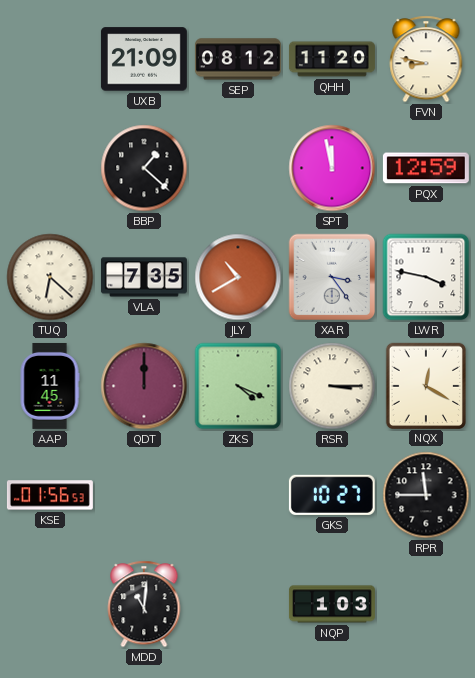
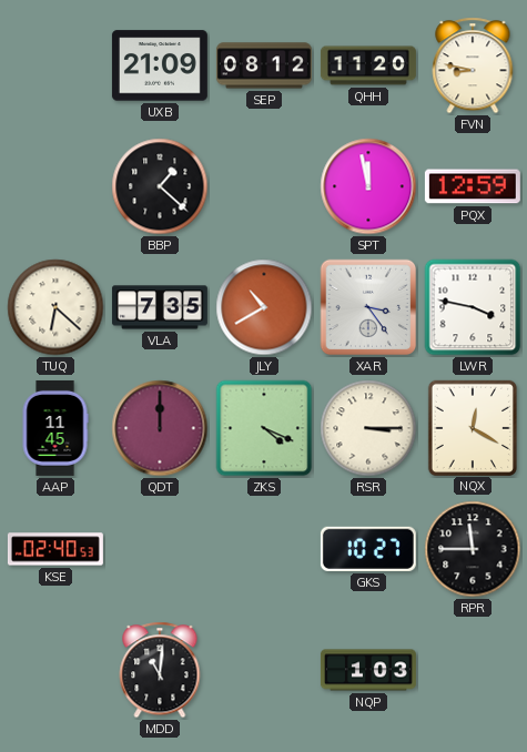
KSE: 01:56 -> 02:40
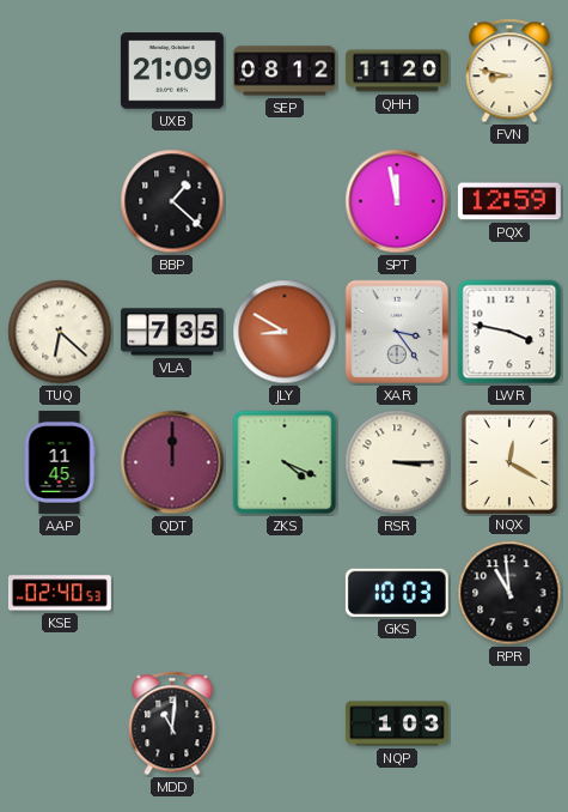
JLY: 10:40 -> 8:50
GKS: 10:27 -> 10:03
RPR: 11:45 -> 10:59
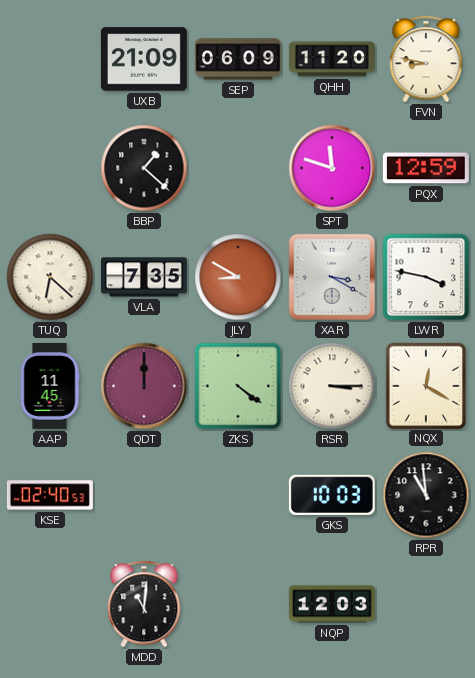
SEP: 08:12 -> 06:09
SPT: 11:58 -> 11:48
XAR: 3:24 -> 3:20
ZKS: 4:19 -> 4:21
NQP: 1:03 -> 12:03
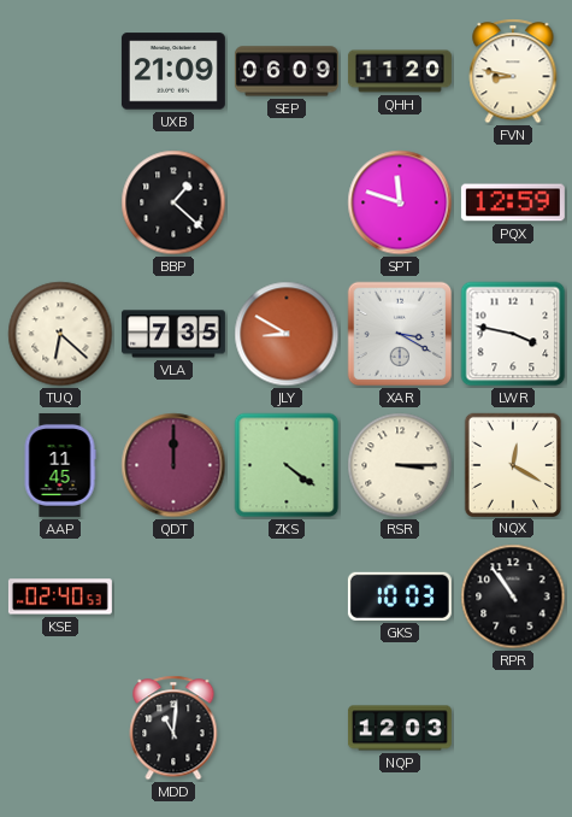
RPR: 10:59 -> 10:54
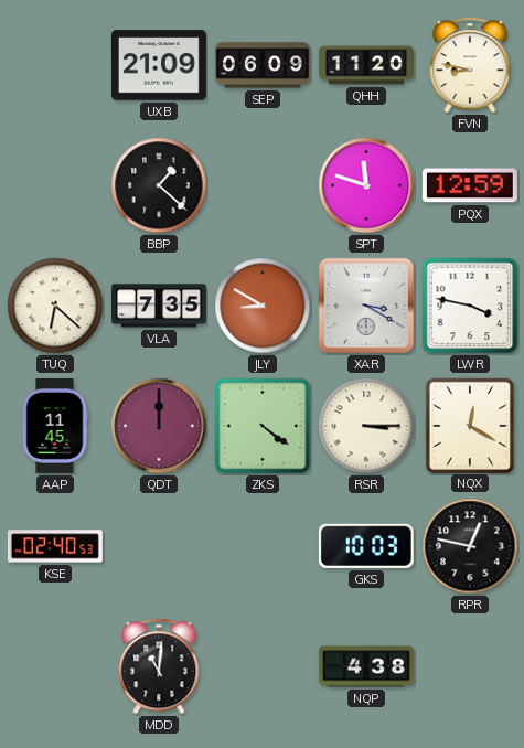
RPR: 10:54 -> 12:47
NQP: 12:03 -> 4:38
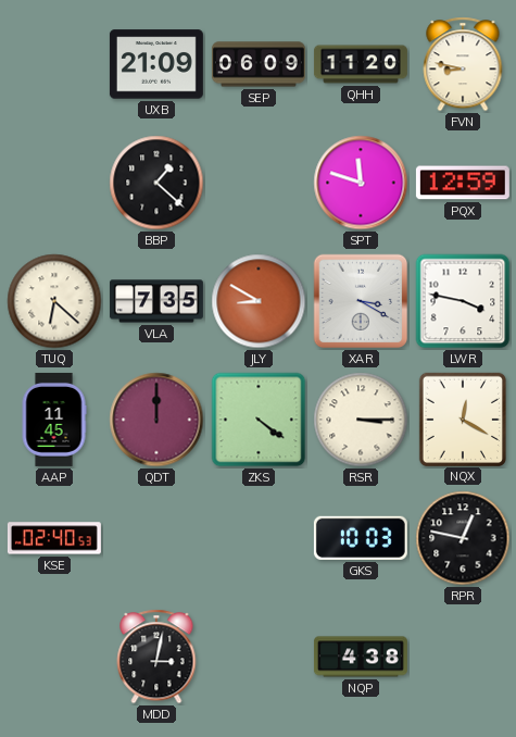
MDD: 11:01 -> 3:02
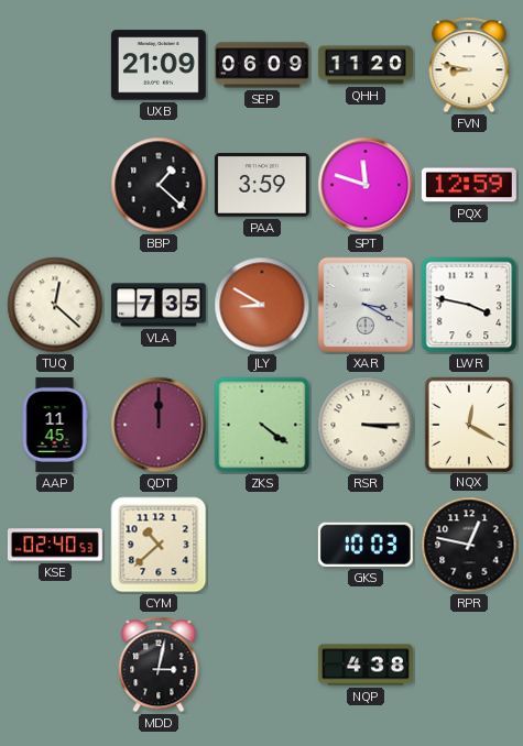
PAA: none -> 3:59
TUQ: 6:22 -> 12:22
CYM: none -> 10:38
